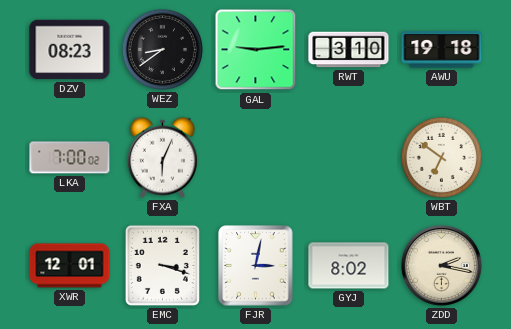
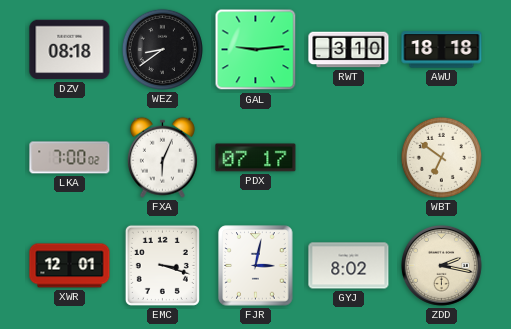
DZV: 08:23 -> 08:18
AWU: 19:18 -> 18:18
PDX: none -> 07:17
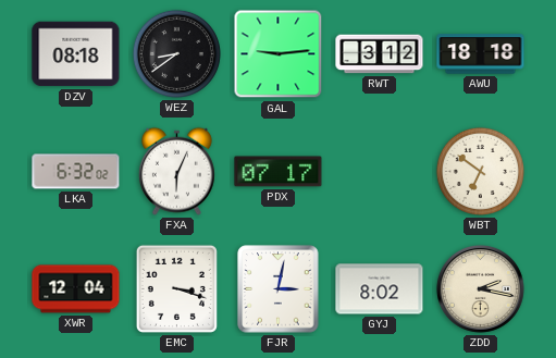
RWT: 3:10 -> 3:12
LKA: 7:00 -> 6:32
XWR: 12:01 -> 12:04
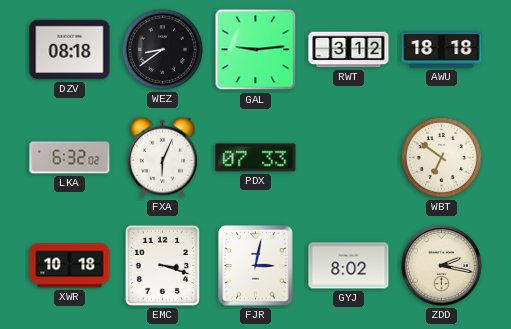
PDX: 07:17 -> 07:33
XWR: 12:04 -> 10:18
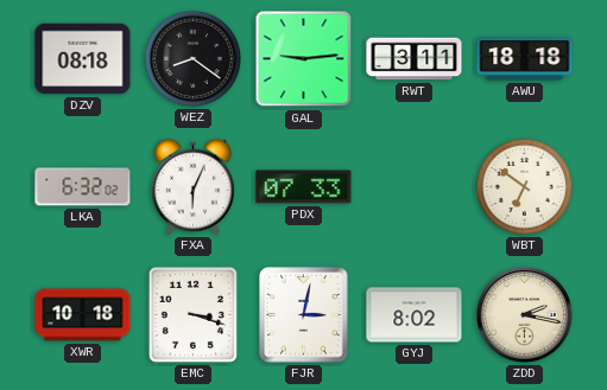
WEZ: 8:39 -> 8:21
RWT: 3:12 -> 3:11
